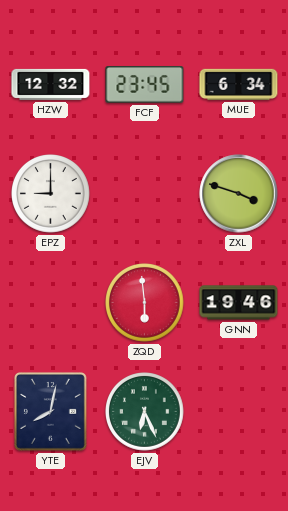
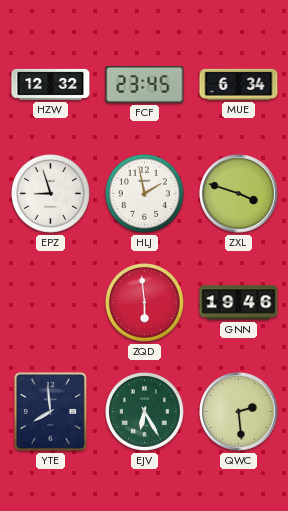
EPZ: 9:00 -> 8:57
HLJ: none -> 1:58
YTE: 8:02 -> 7:59
EJV: 6:26 -> 6:25
QWC: none -> 2:29
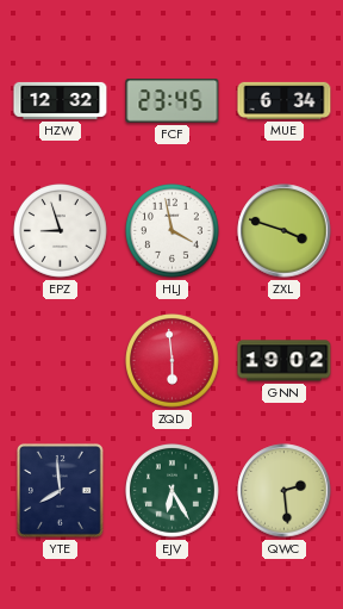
HLJ: 1:58 -> 3:58
GNN: 19:46 -> 19:02
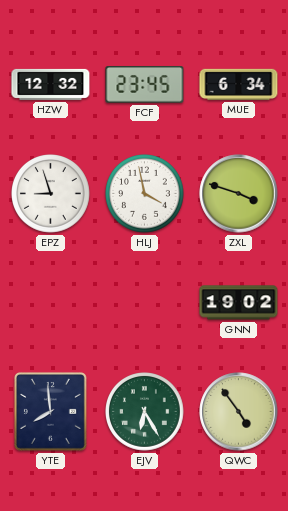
ZQD: 5:59 -> none
QWC: 2:29 -> 4:54
